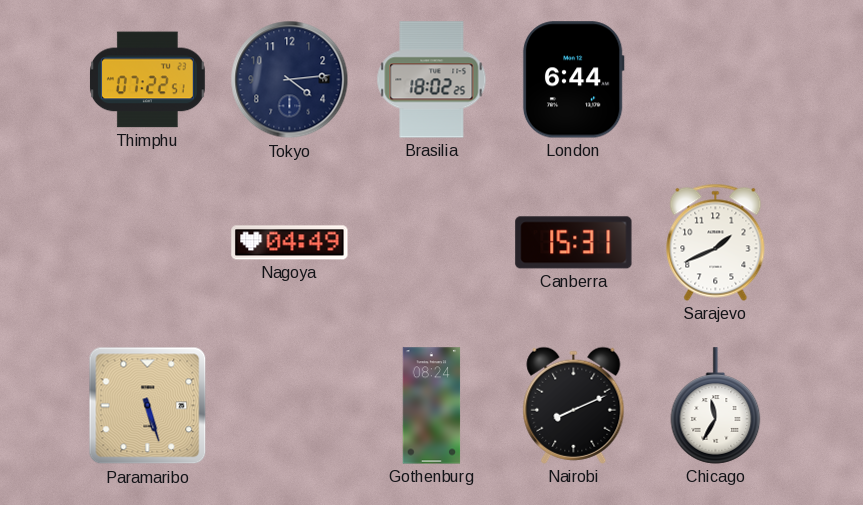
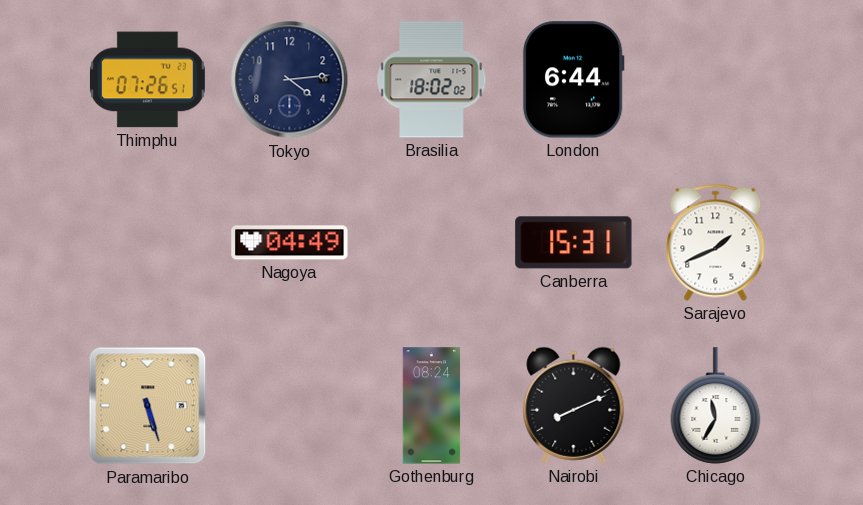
Thimphu: 07:22 -> 07:26
Brasilia: 18:02:25 -> 18:02:02
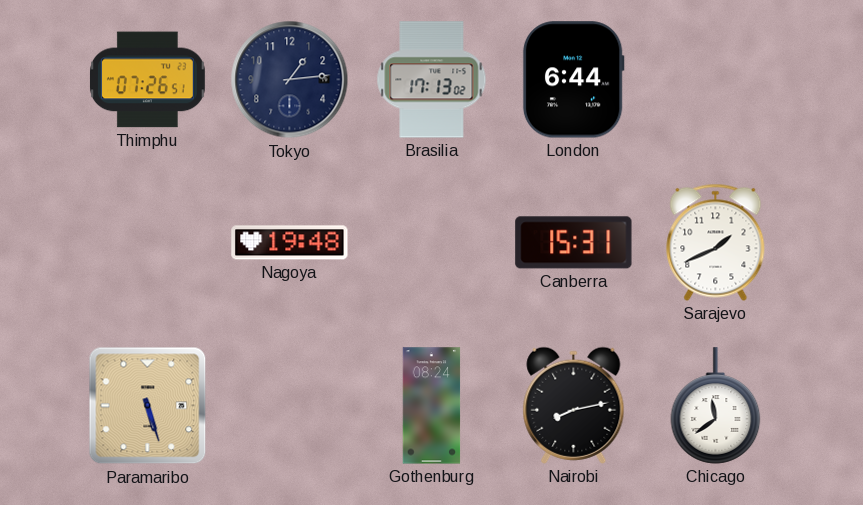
Tokyo: 4:14 -> 1:14
Brasilia: 18:02 -> 17:13
Nagoya: 04:49 -> 19:48
Nairobi: 8:11 -> 8:13
Chicago: 11:35 -> 11:39
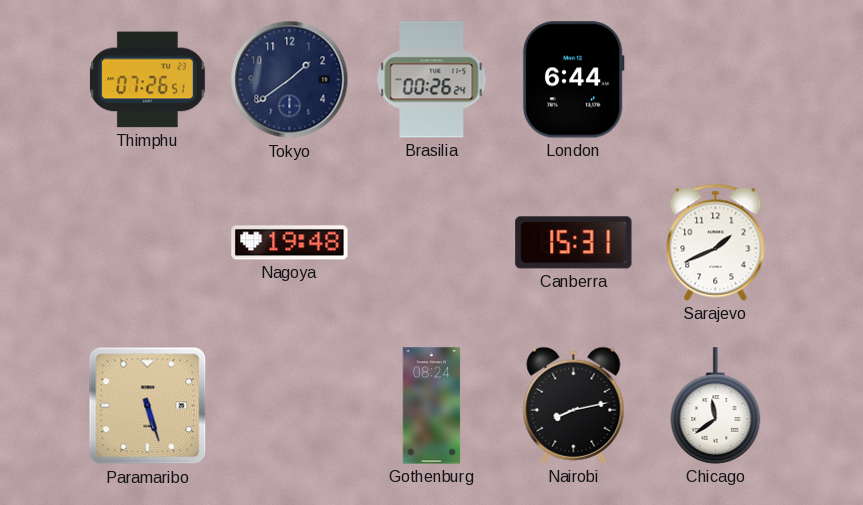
Tokyo: 1:14 -> 1:39
Brasilia: 17:13 -> 00:26
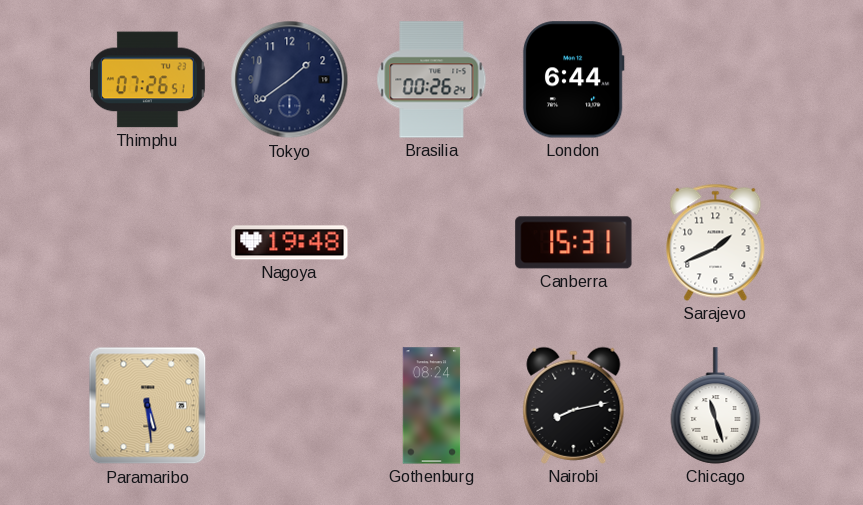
Paramaribo: 5:27 -> 5:29
Chicago: 11:39 -> 11:27
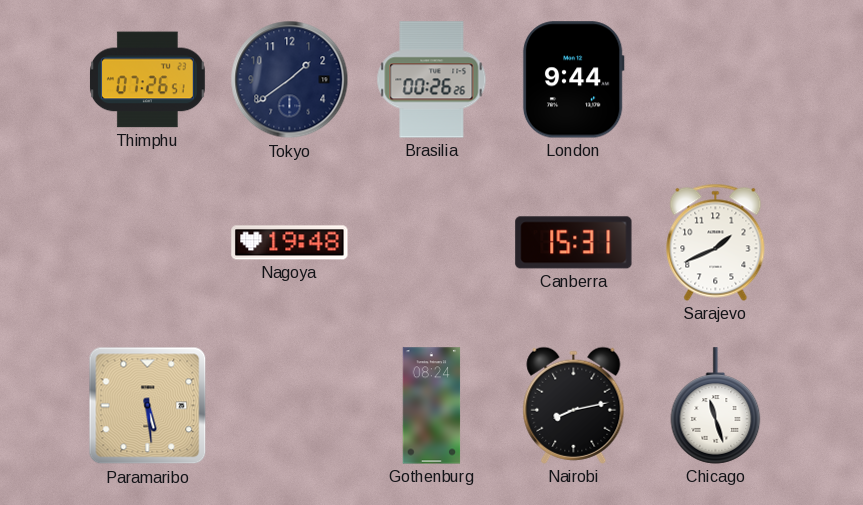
Brasilia: 00:26:24 -> 00:26:26
London: 6:44 -> 9:44
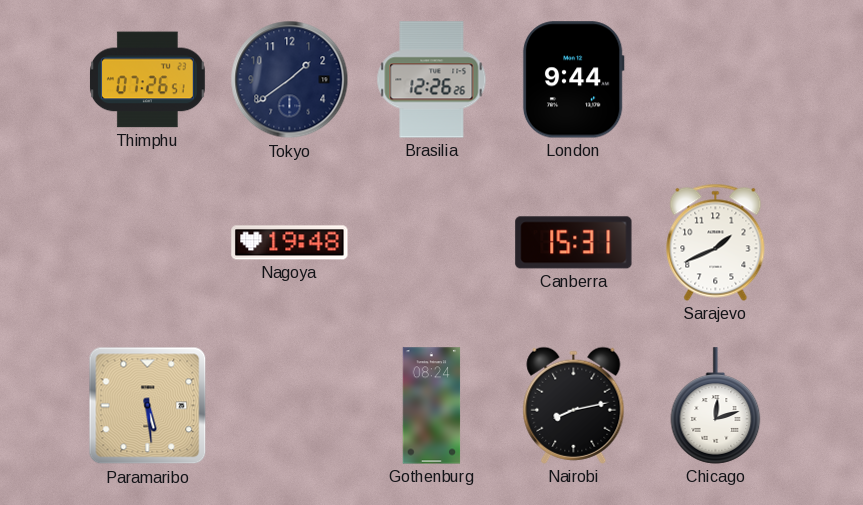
Brasilia: 00:26 -> 12:26
Chicago: 11:27 -> 12:12
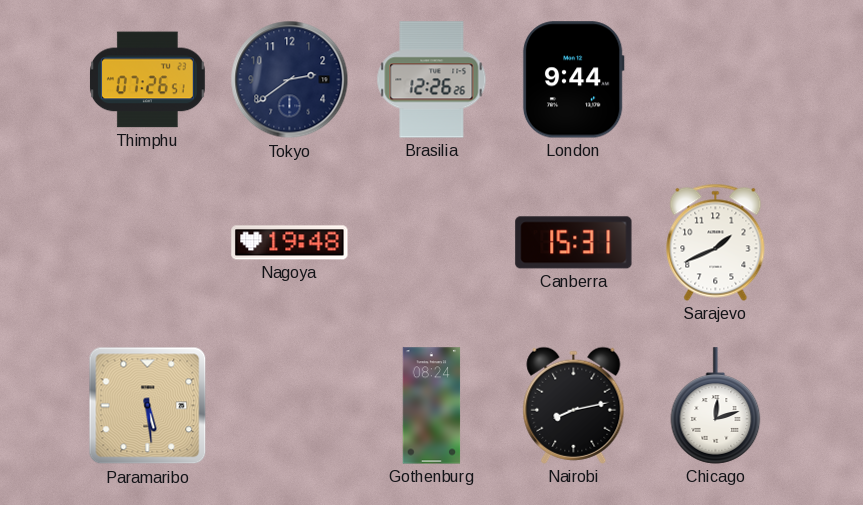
Tokyo: 1:39 -> 2:39
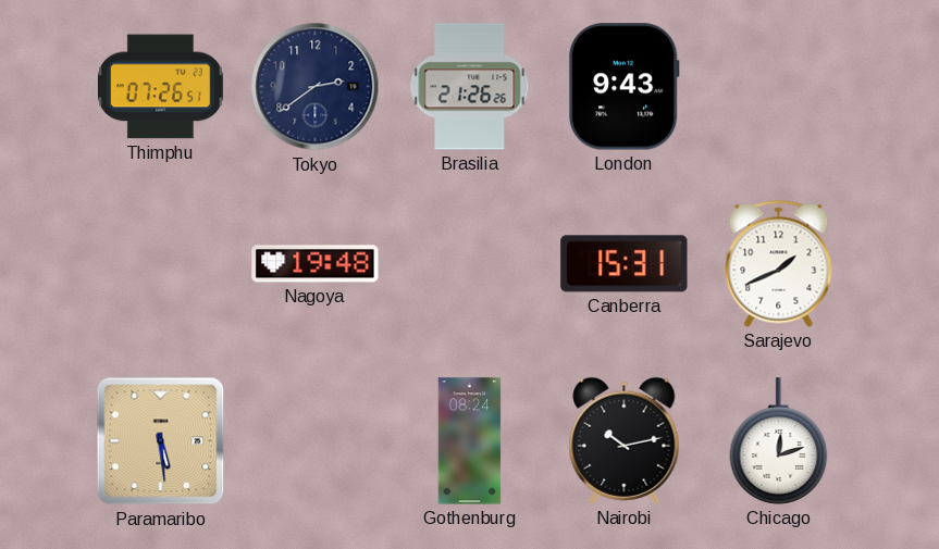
Brasilia: 12:26 -> 21:26
London: 9:44 -> 9:43
Nairobi: 8:13 -> 10:13
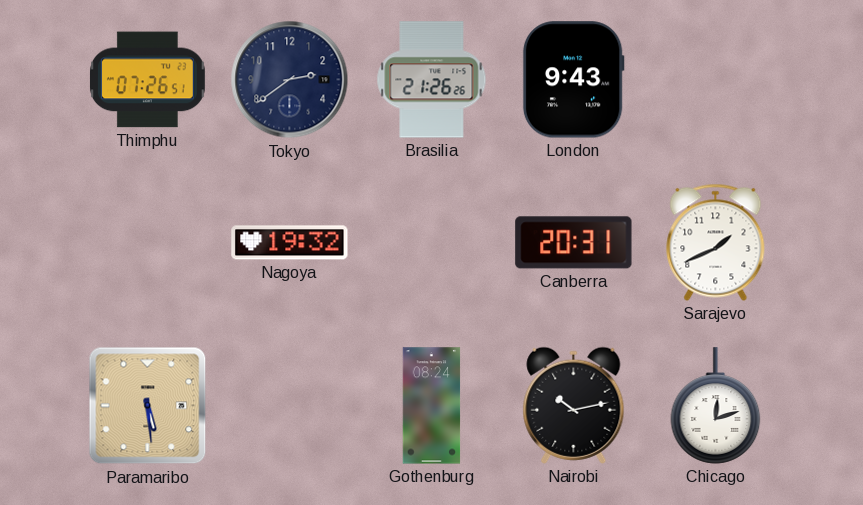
Nagoya: 19:48 -> 19:32
Canberra: 15:31 -> 20:31
